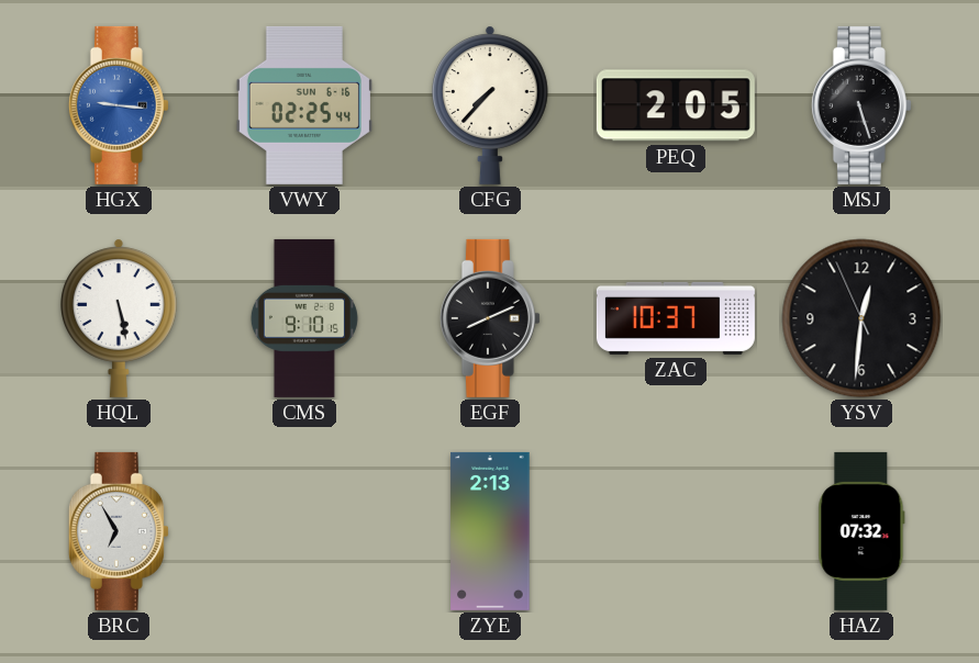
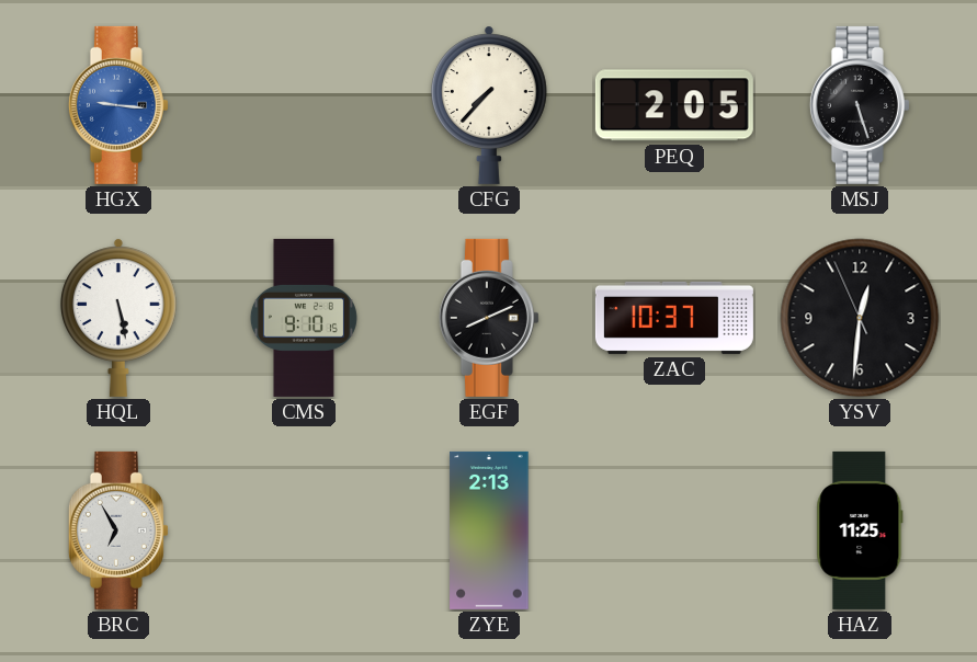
VWY: 02:25 -> none
HAZ: 07:32 -> 11:25
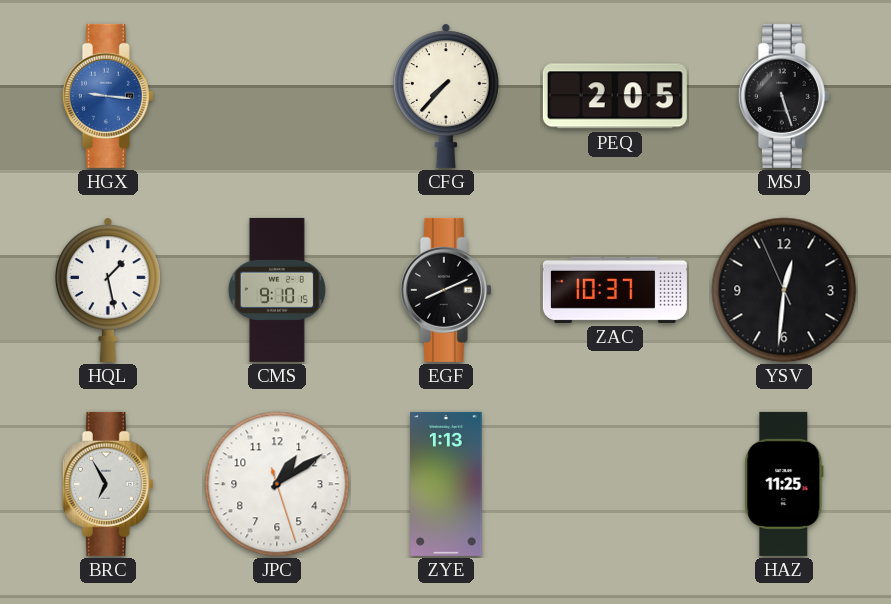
HQL: 5:28 -> 1:28
JPC: none -> 1:09
ZYE: 2:13 -> 1:13
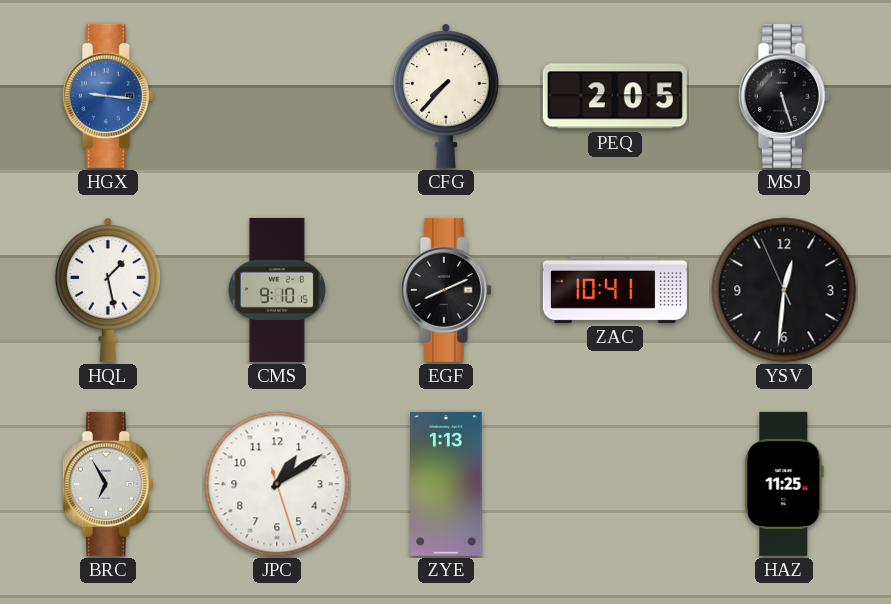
ZAC: 10:37 -> 10:41
